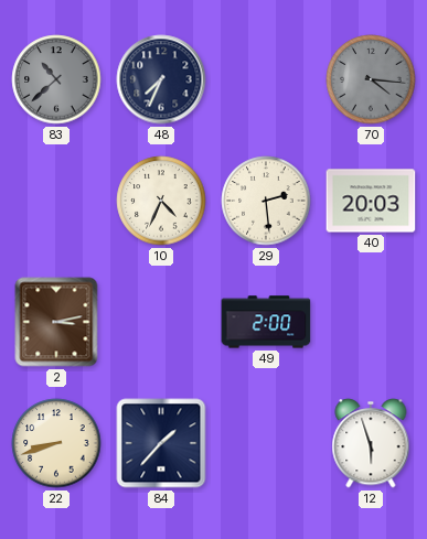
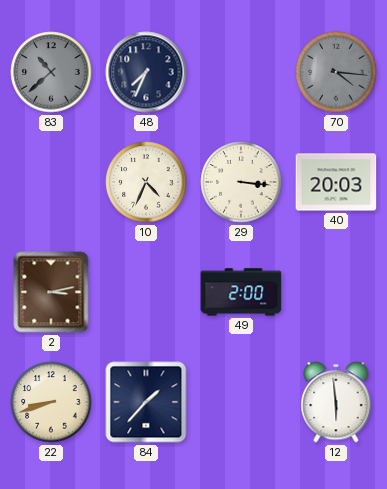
29: 2:29 -> 3:16
12: 5:57 -> 5:59
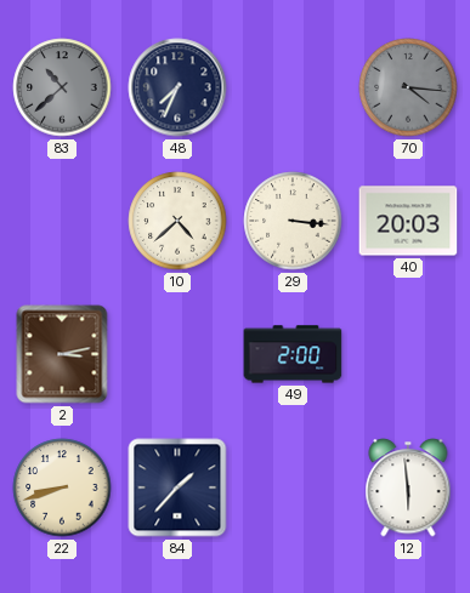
10: 4:34 -> 4:38
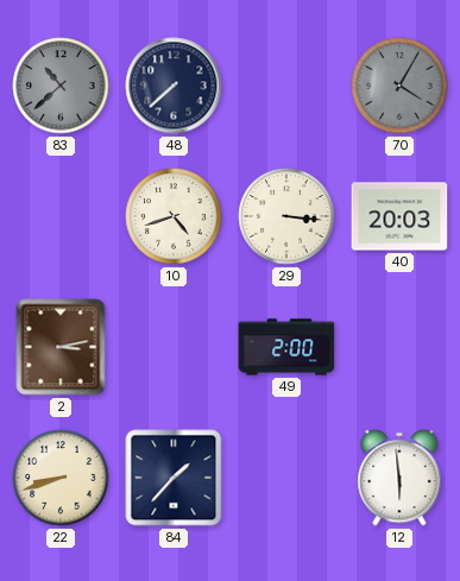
48: 7:34 -> 7:38
70: 4:16 -> 4:05
10: 4:38 -> 4:42
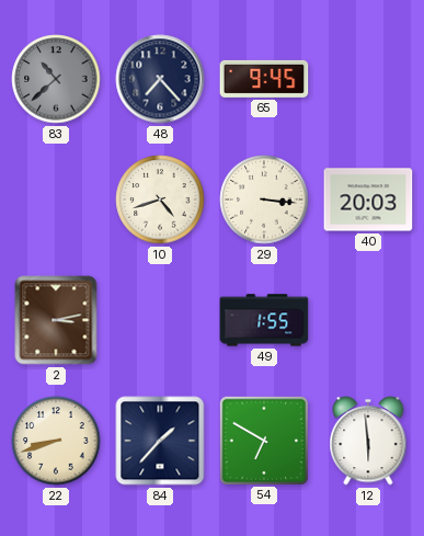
48: 7:38 -> 7:23
65: none -> 9:45
70: 4:05 -> none
49: 2:00 -> 1:55
54: none -> 6:50
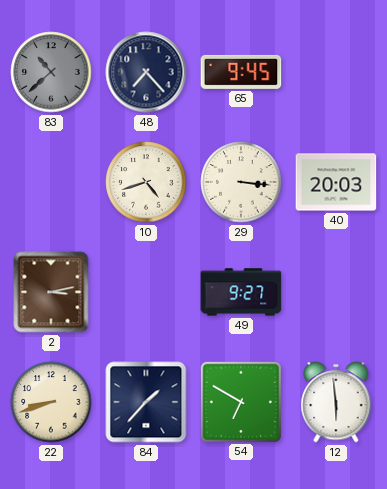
49: 1:55 -> 9:27
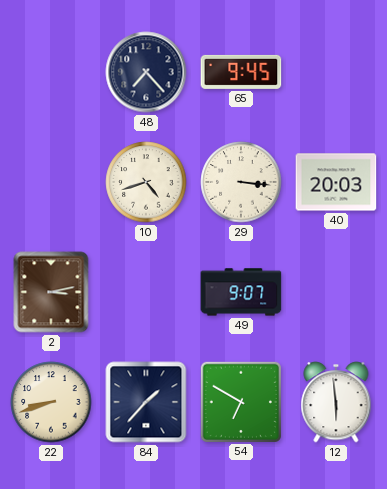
83: 10:38 -> none
49: 9:27 -> 9:07
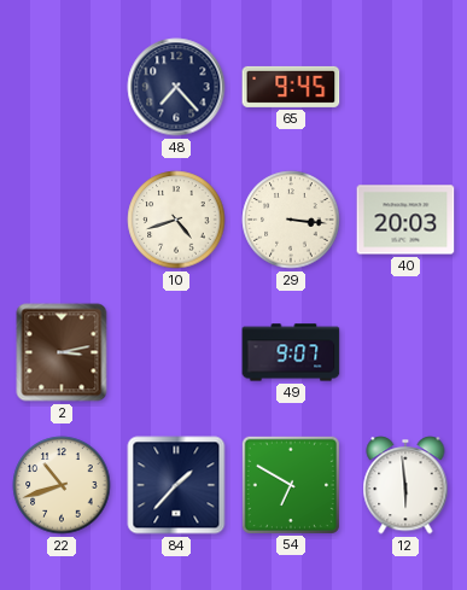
22: 8:42 -> 10:42
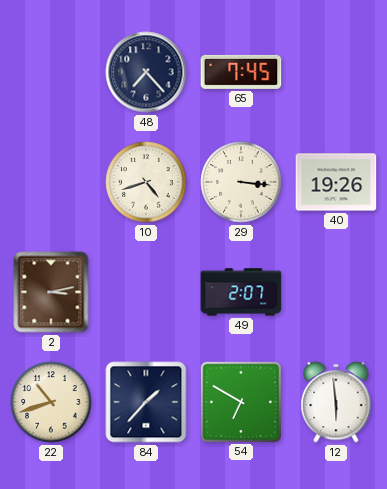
65: 9:45 -> 7:45
40: 20:03 -> 19:26
49: 9:07 -> 2:07
